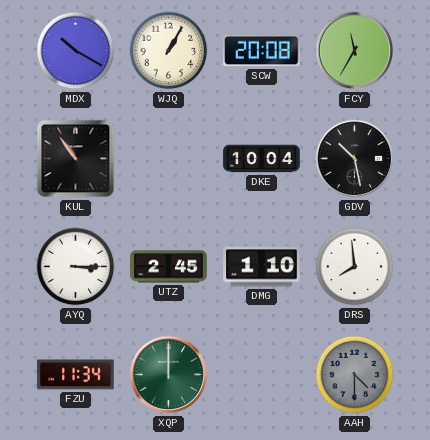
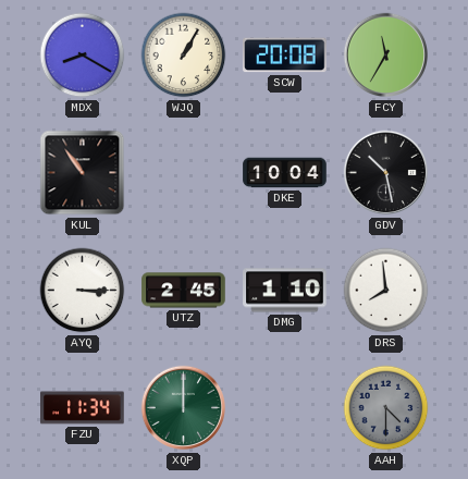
MDX: 10:20 -> 8:20
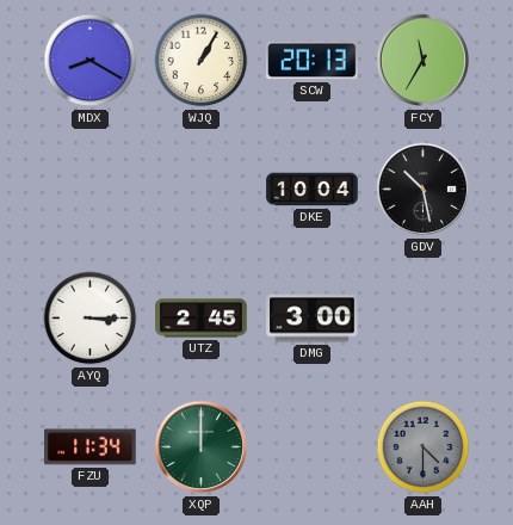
SCW: 20:08 -> 20:13
KUL: 10:54 -> none
DMG: 1:10 -> 3:00
DRS: 7:59 -> none
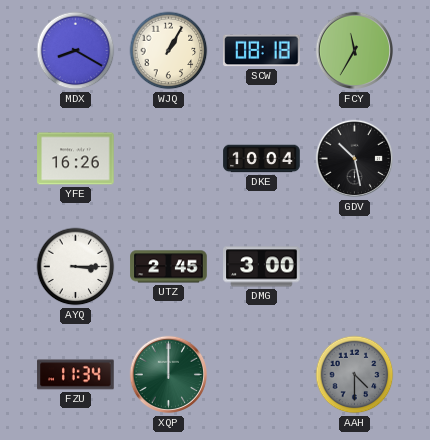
SCW: 20:13 -> 08:18
YFE: none -> 16:26
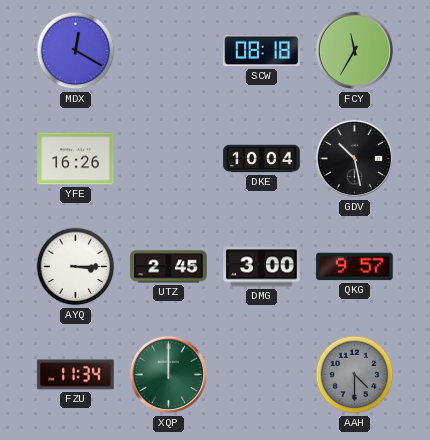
MDX: 8:20 -> 12:20
WJQ: 1:05 -> none
QKG: none -> 9:57
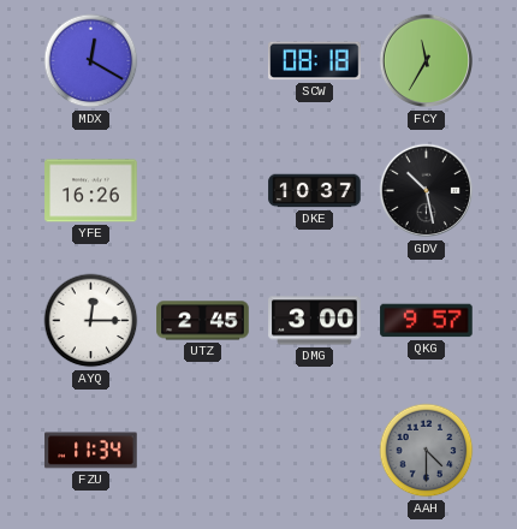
DKE: 10:04 -> 10:37
AYQ: 3:15 -> 12:15
XQP: 12:00 -> none
